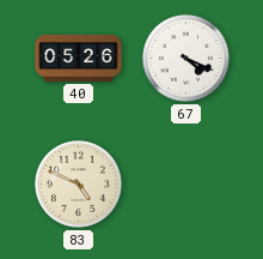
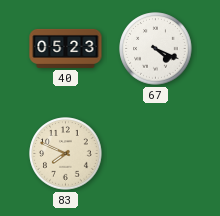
40: 05:26 -> 05:23
83: 4:49 -> 7:49
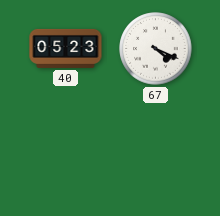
83: 7:49 -> none
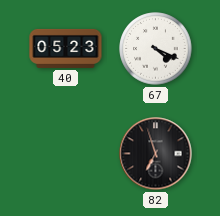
82: none -> 6:57
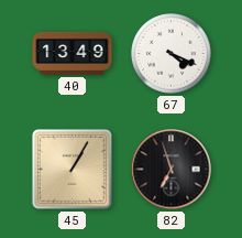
40: 05:23 -> 13:49
45: none -> 1:05
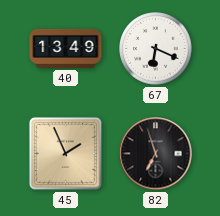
67: 4:19 -> 6:19
45: 1:05 -> 1:56
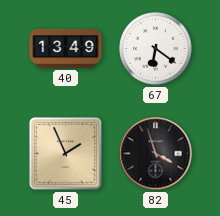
67: 6:19 -> 6:21
82: 6:57 -> 3:57
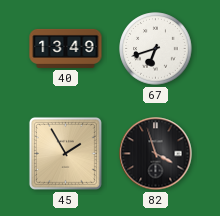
67: 6:21 -> 6:42
45: 1:56 -> 1:55
